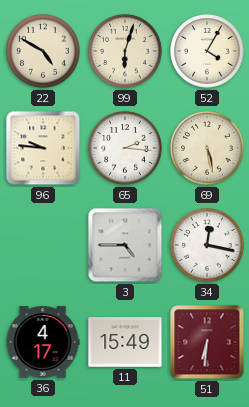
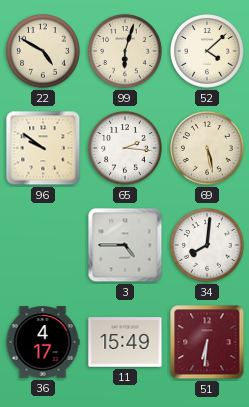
52: 4:05 -> 4:08
96: 9:46 -> 9:51
34: 12:17 -> 8:01
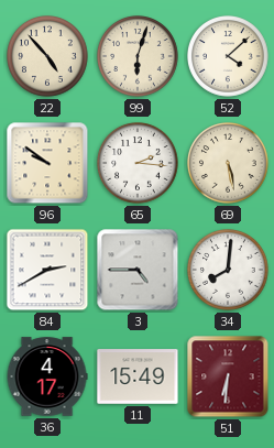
22: 4:50 -> 4:53
84: none -> 2:40
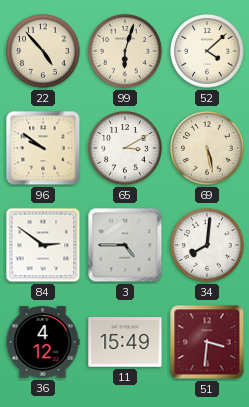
65: 2:16 -> 3:10
84: 2:40 -> 2:51
36: 4:17 -> 4:12
51: 6:31 -> 3:31
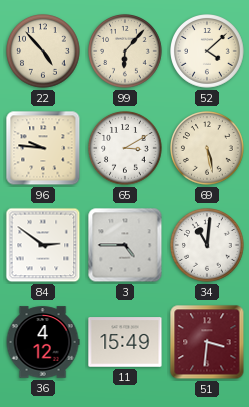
99: 6:03 -> 6:07
96: 9:51 -> 9:46
34: 8:01 -> 11:01
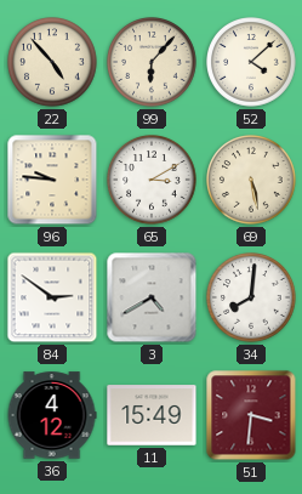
3: 4:45 -> 4:40
34: 11:01 -> 8:01
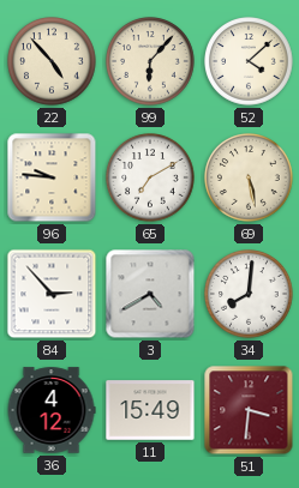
65: 3:10 -> 7:10
84: 2:51 -> 2:53
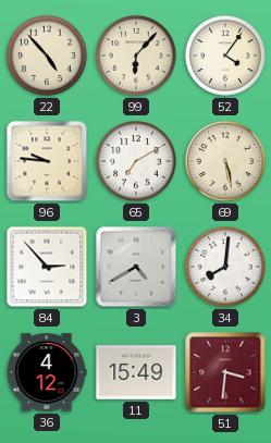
52: 4:08 -> 4:06
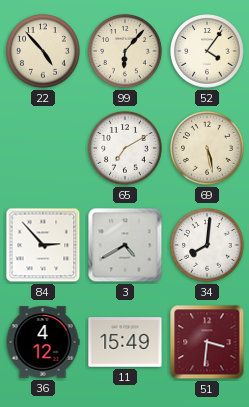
96: 9:46 -> none
